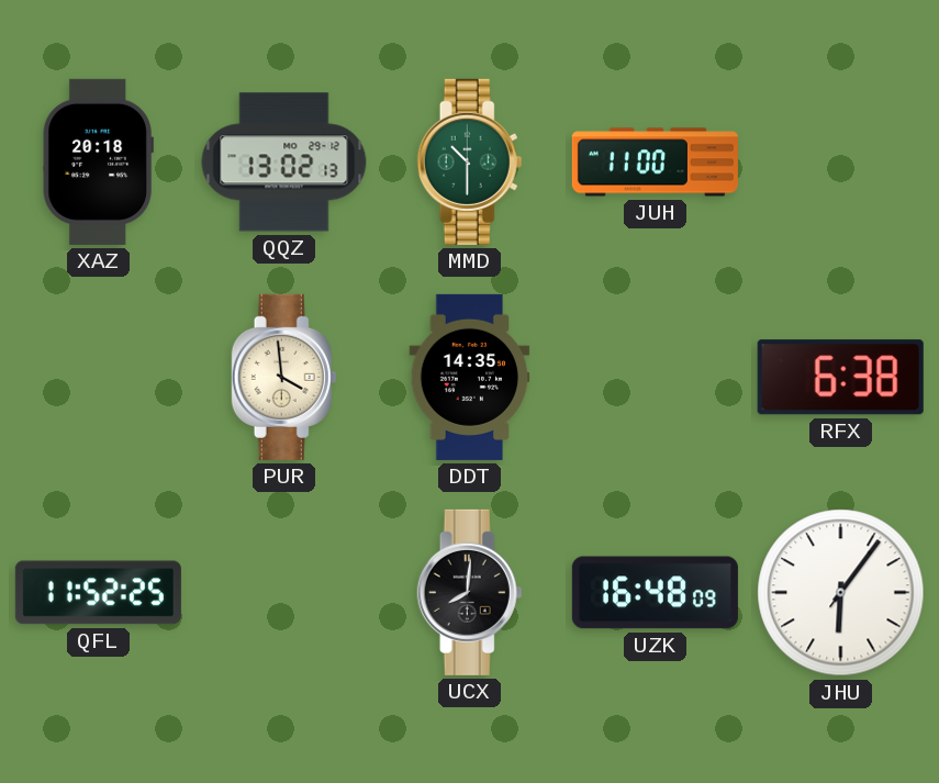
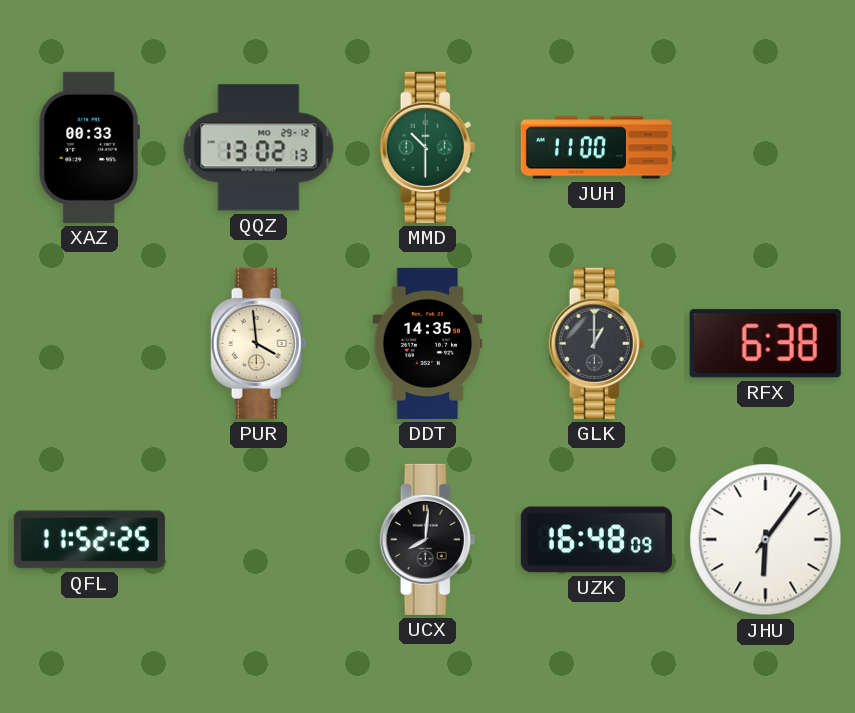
XAZ: 20:18 -> 00:33
GLK: none -> 1:00
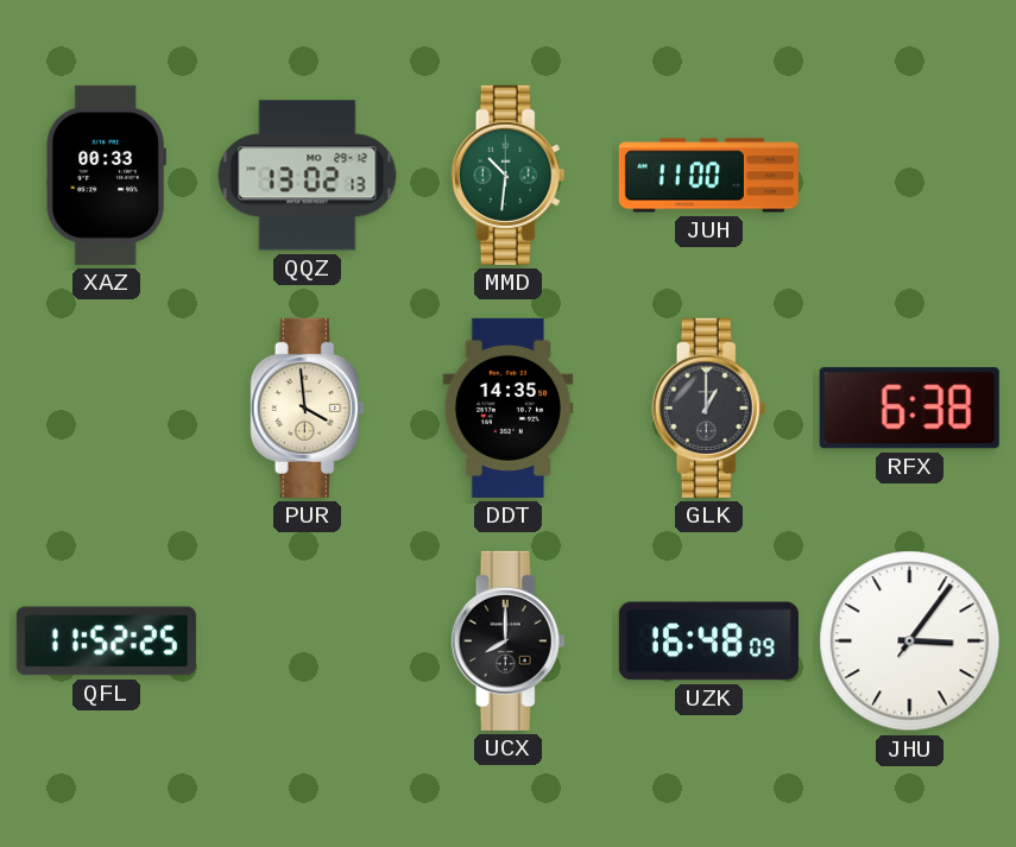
MMD: 10:30 -> 10:31
UCX: 8:01 -> 8:00
JHU: 6:06 -> 3:06
